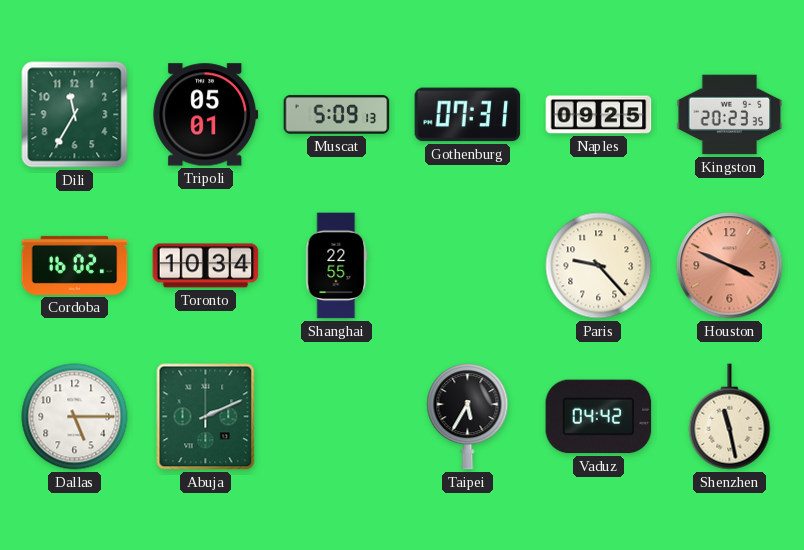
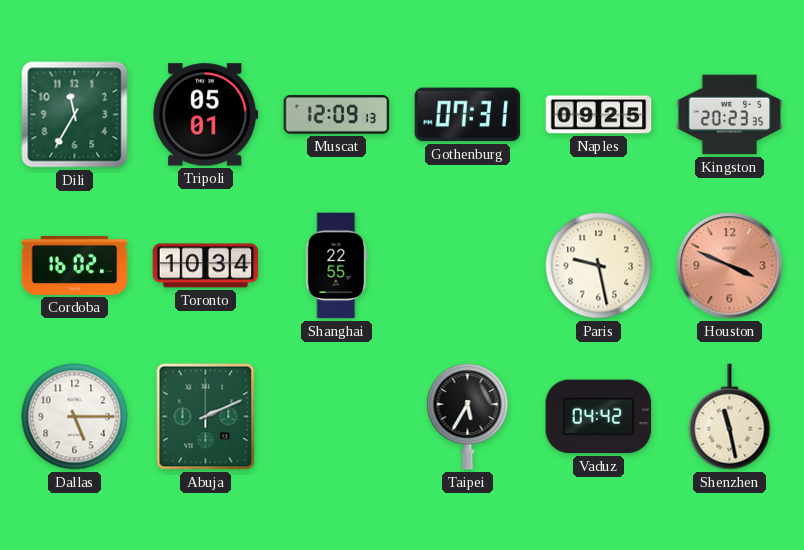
Muscat: 5:09 -> 12:09
Paris: 9:23 -> 9:28
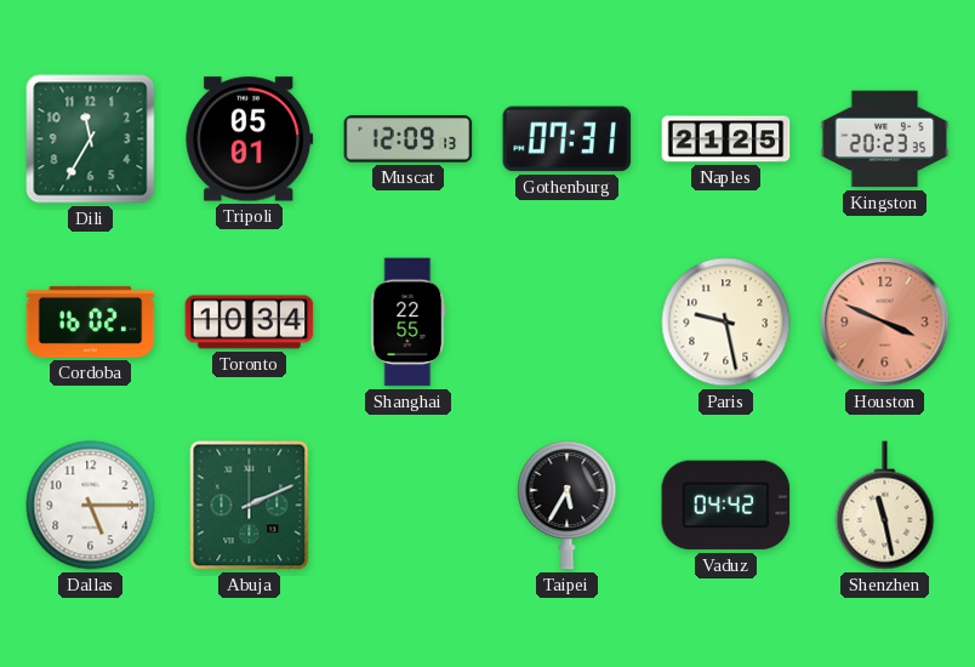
Naples: 09:25 -> 21:25
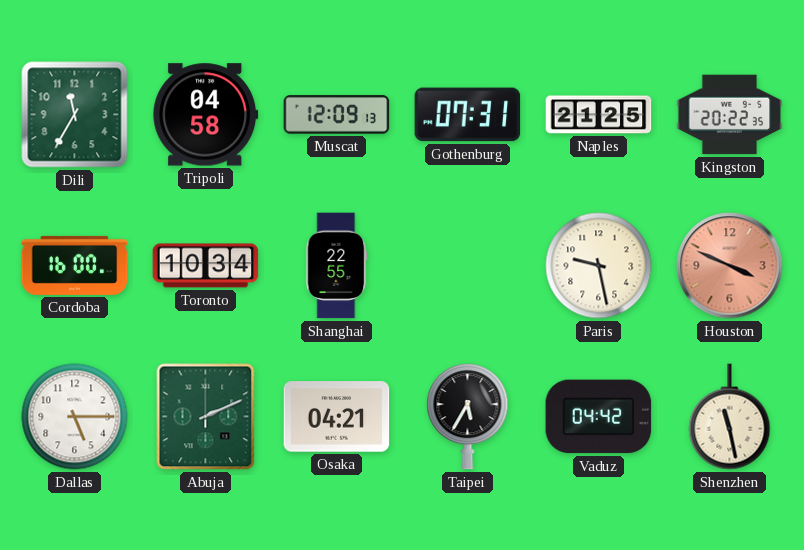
Tripoli: 05:01 -> 04:58
Kingston: 20:23 -> 20:22
Cordoba: 16:02 -> 16:00
Osaka: none -> 04:21
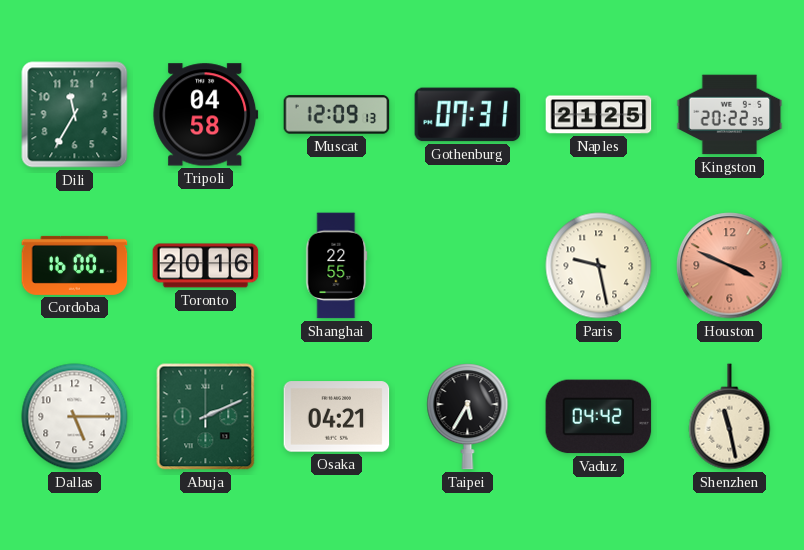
Toronto: 10:34 -> 20:16
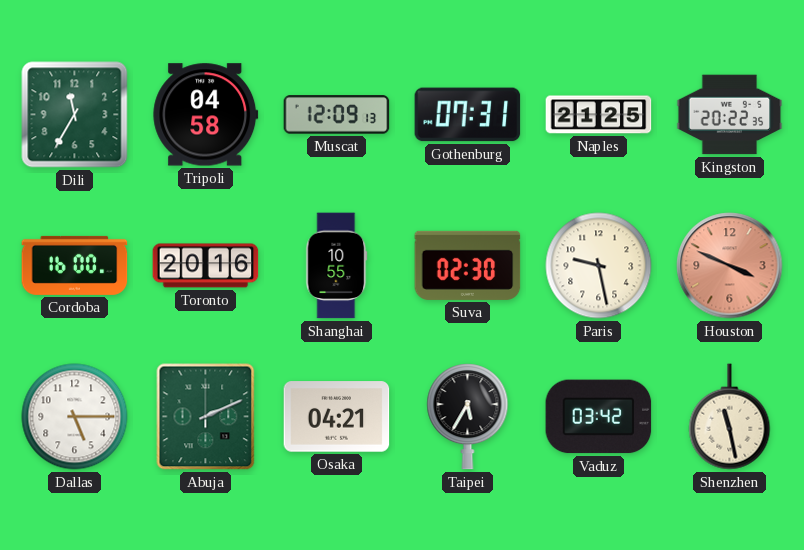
Shanghai: 22:55 -> 10:55
Suva: none -> 02:30
Vaduz: 04:42 -> 03:42
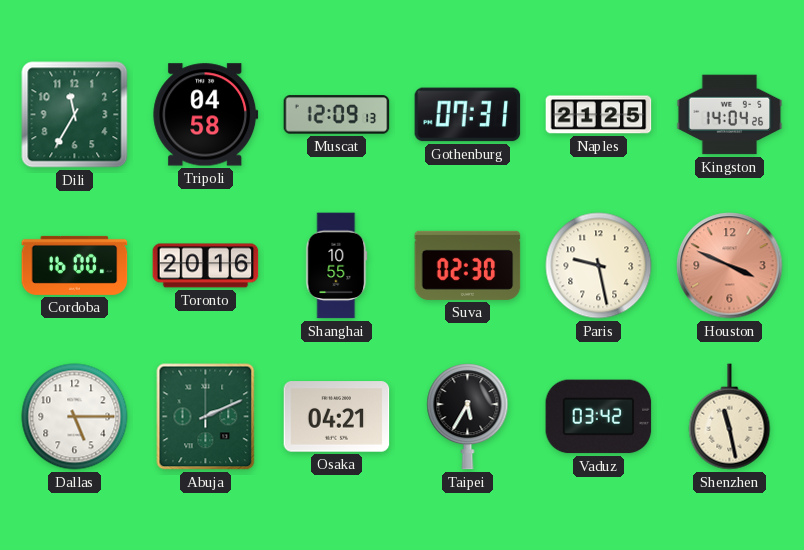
Kingston: 20:22 -> 14:04
